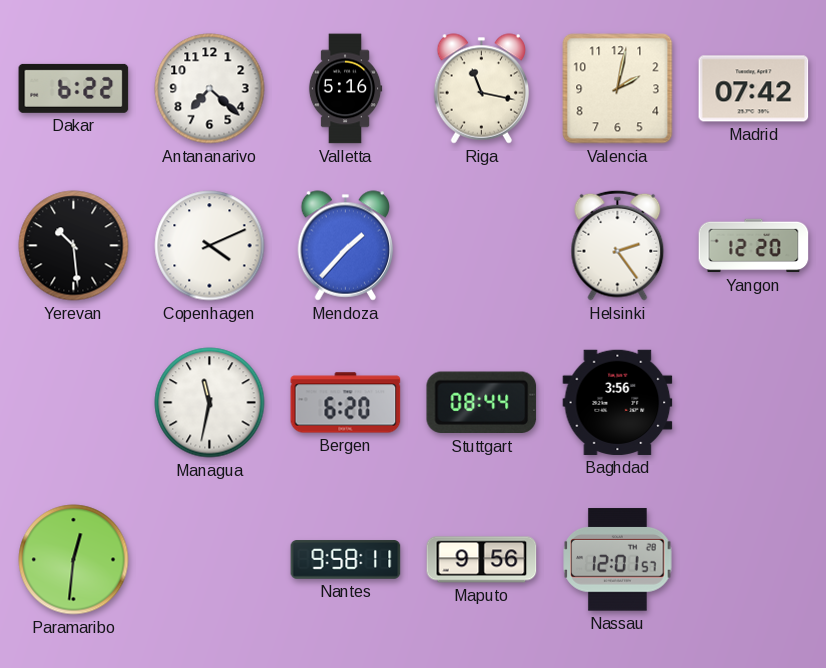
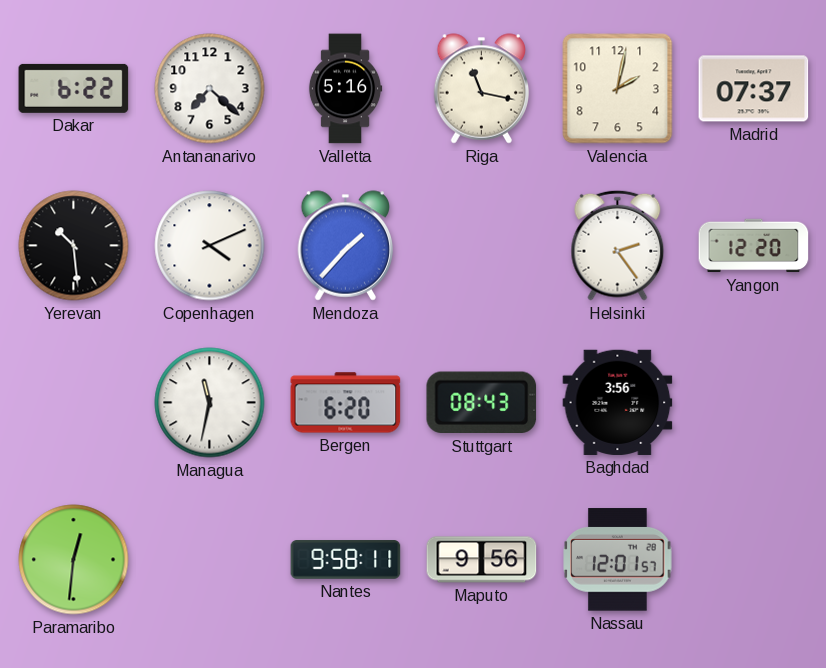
Madrid: 07:42 -> 07:37
Stuttgart: 08:44 -> 08:43
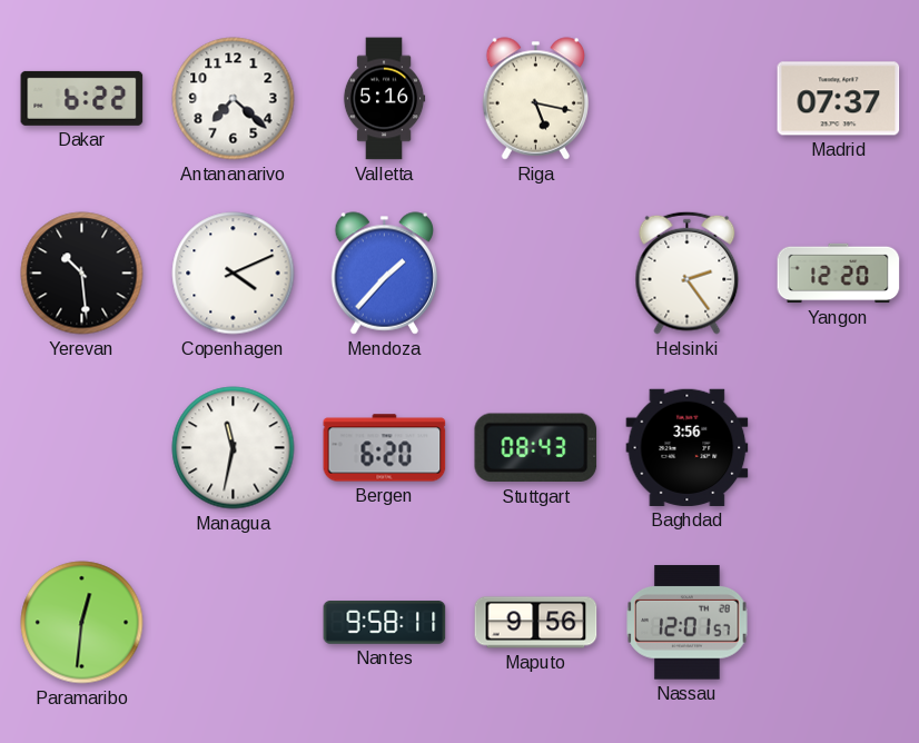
Riga: 11:17 -> 5:17
Valencia: 2:02 -> none
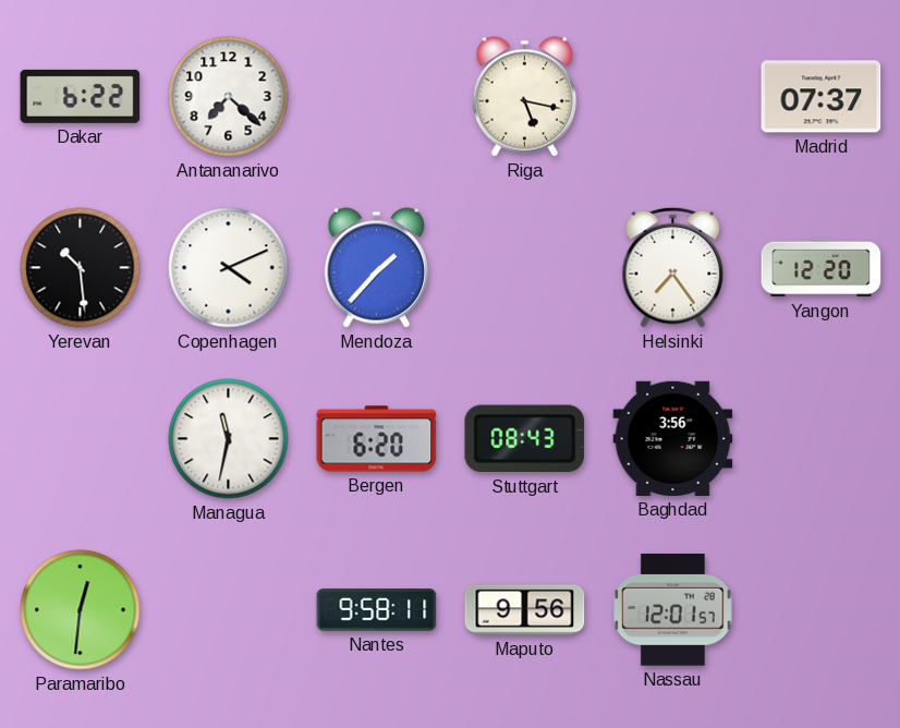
Valletta: 5:16 -> none
Helsinki: 2:24 -> 7:24
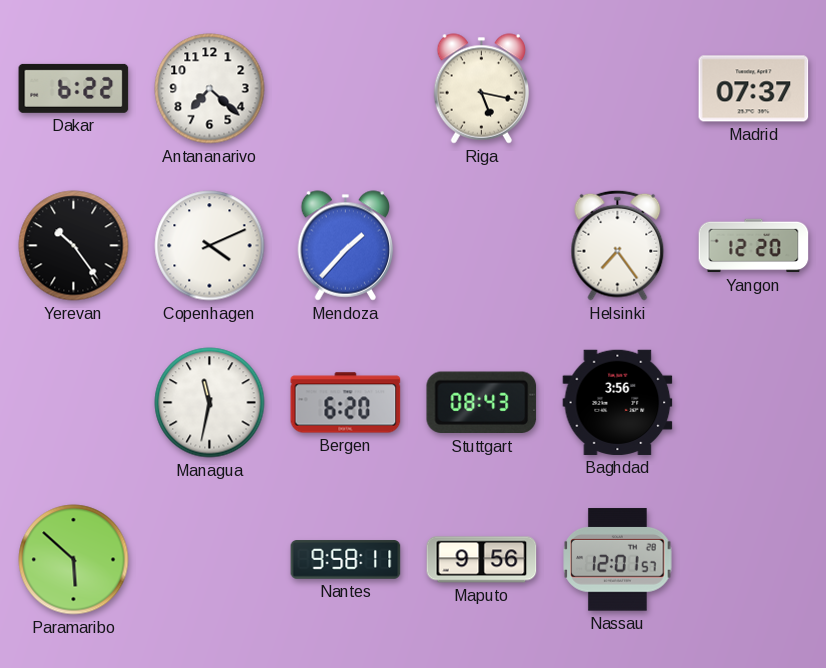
Yerevan: 10:29 -> 10:24
Paramaribo: 12:31 -> 5:52
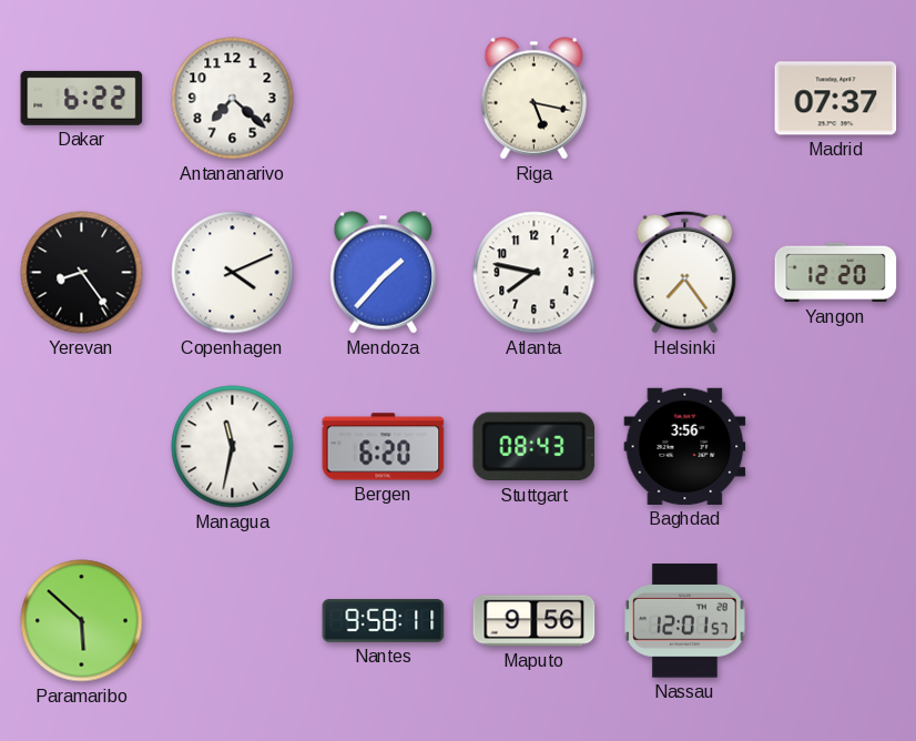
Yerevan: 10:24 -> 8:24
Atlanta: none -> 7:47
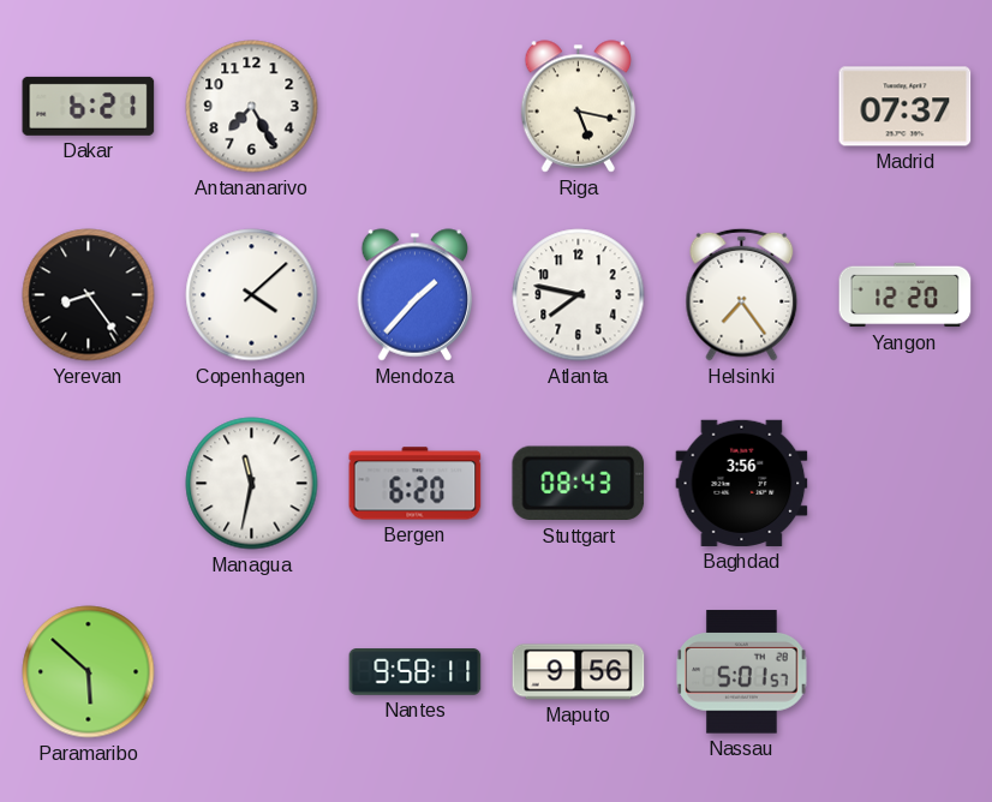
Dakar: 6:22 -> 6:21
Antananarivo: 7:22 -> 7:25
Copenhagen: 4:11 -> 4:08
Nassau: 12:01 -> 5:01
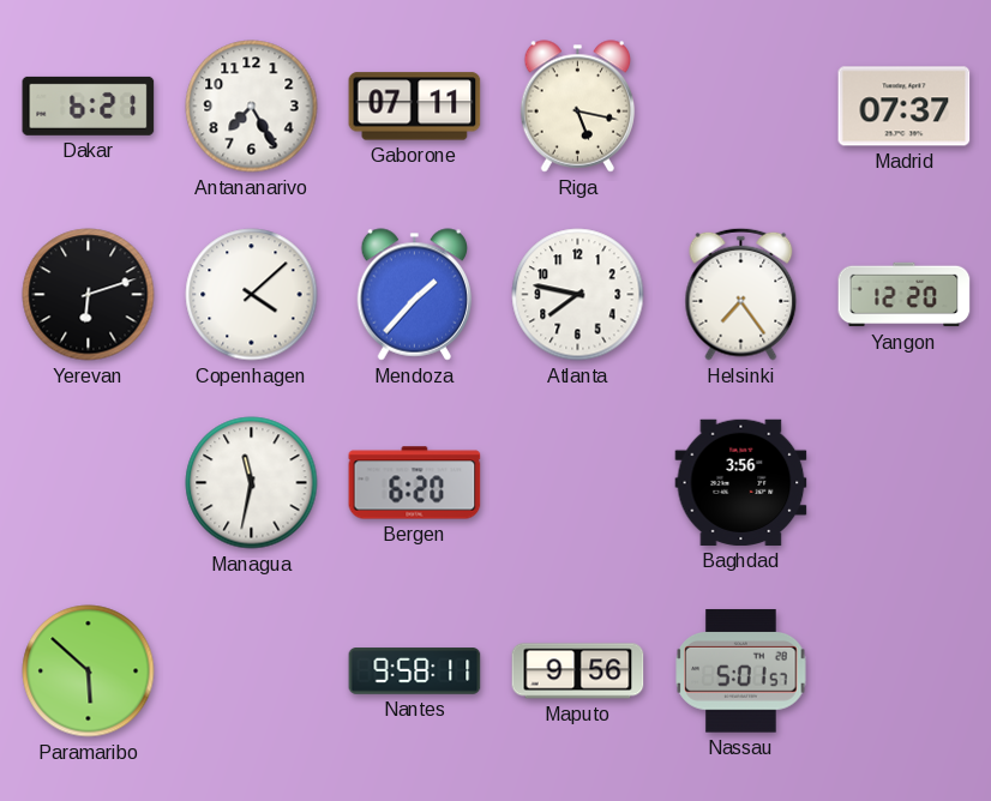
Gaborone: none -> 07:11
Yerevan: 8:24 -> 6:12
Stuttgart: 08:43 -> none
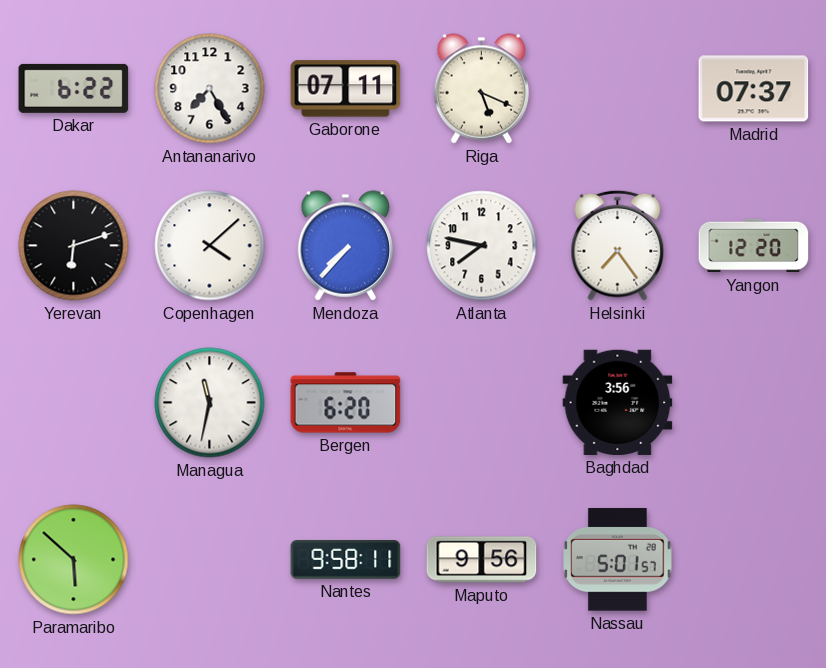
Dakar: 6:21 -> 6:22
Riga: 5:17 -> 5:19
Mendoza: 1:37 -> 7:37
